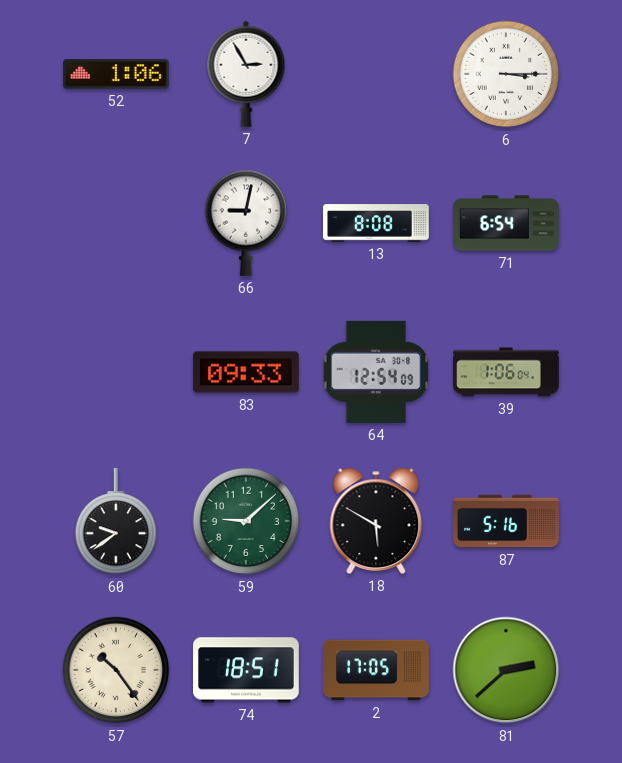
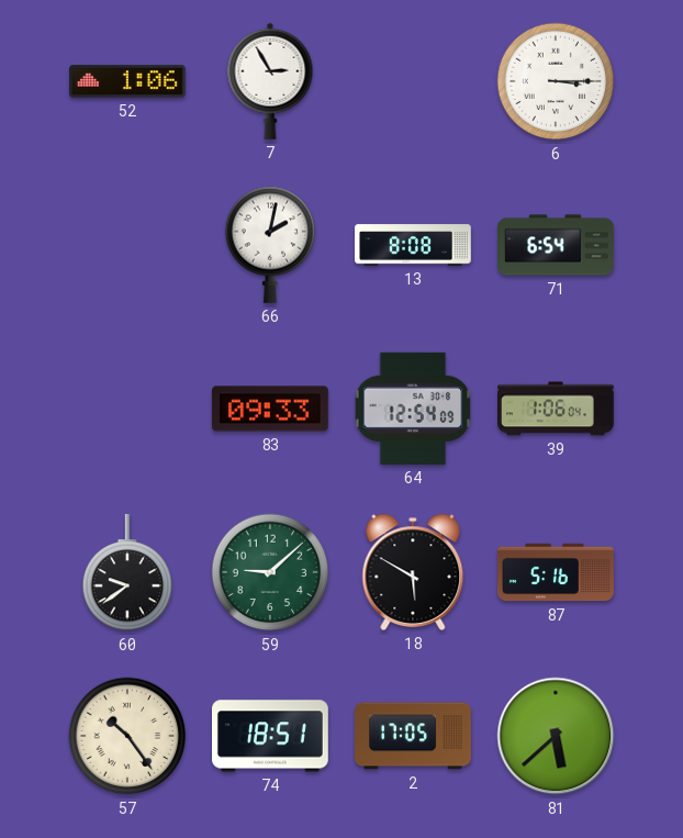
66: 9:02 -> 2:02
81: 2:38 -> 5:38
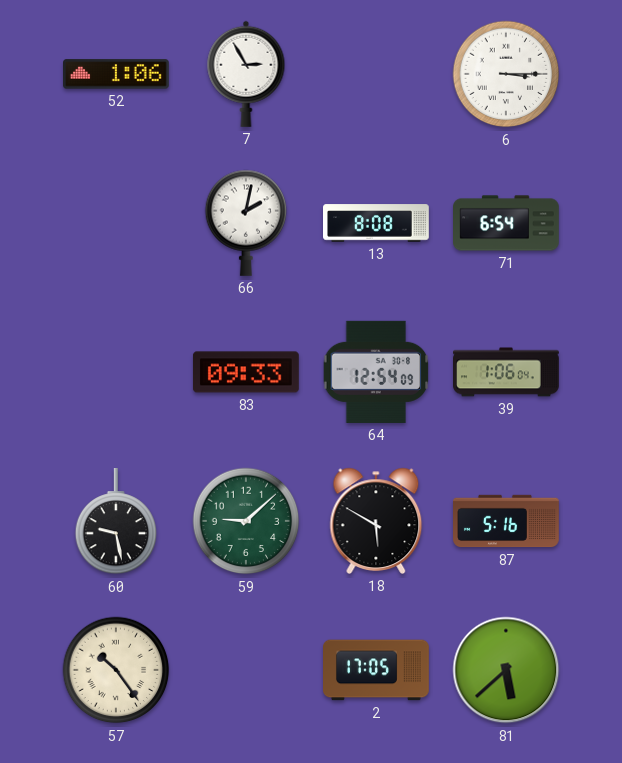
60: 9:39 -> 9:28
74: 18:51 -> none
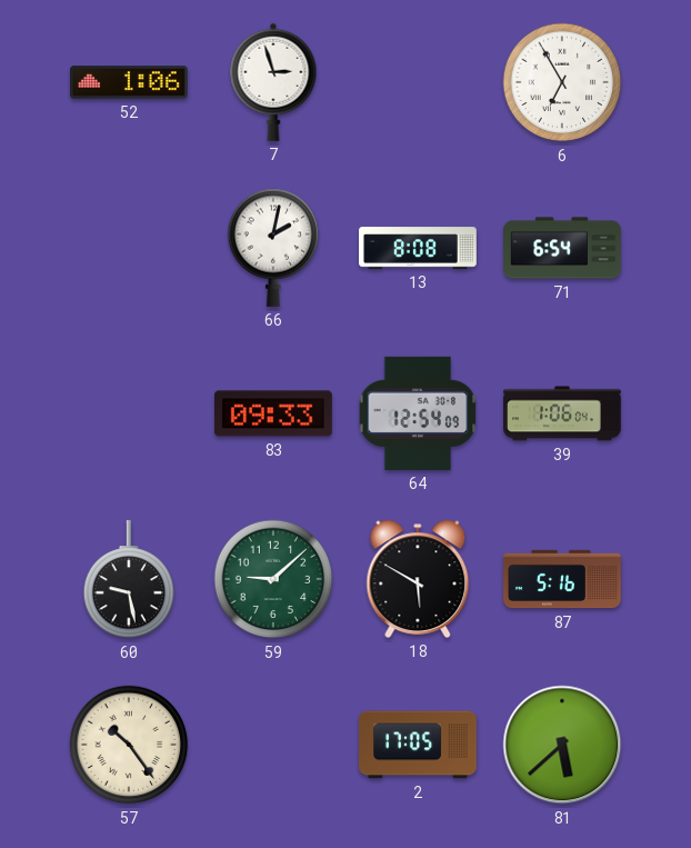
7: 2:55 -> 2:57
6: 3:15 -> 6:55
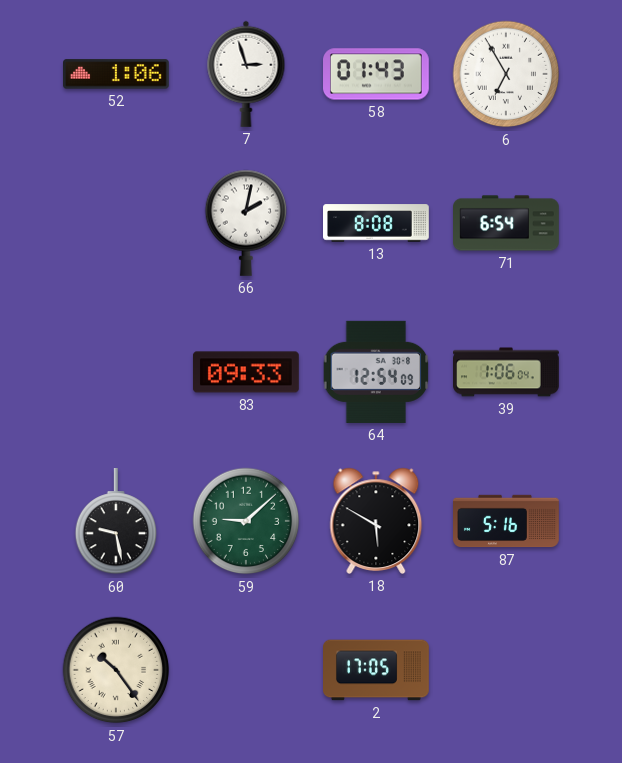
58: none -> 01:43
81: 5:38 -> none
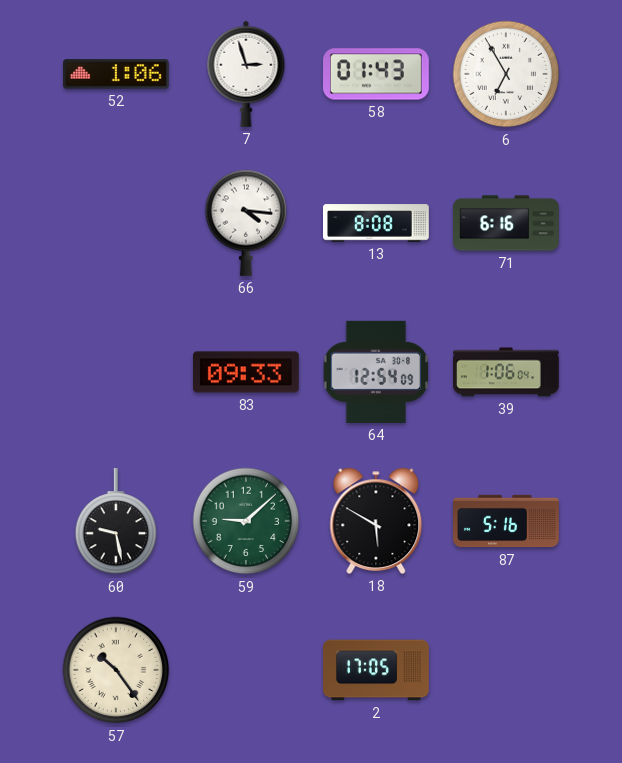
66: 2:02 -> 4:16
71: 6:54 -> 6:16
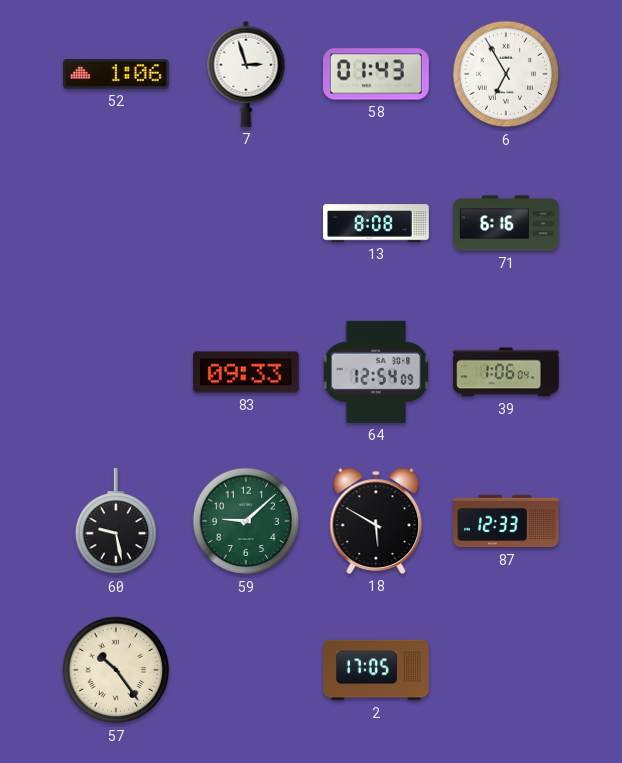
66: 4:16 -> none
87: 5:16 -> 12:33
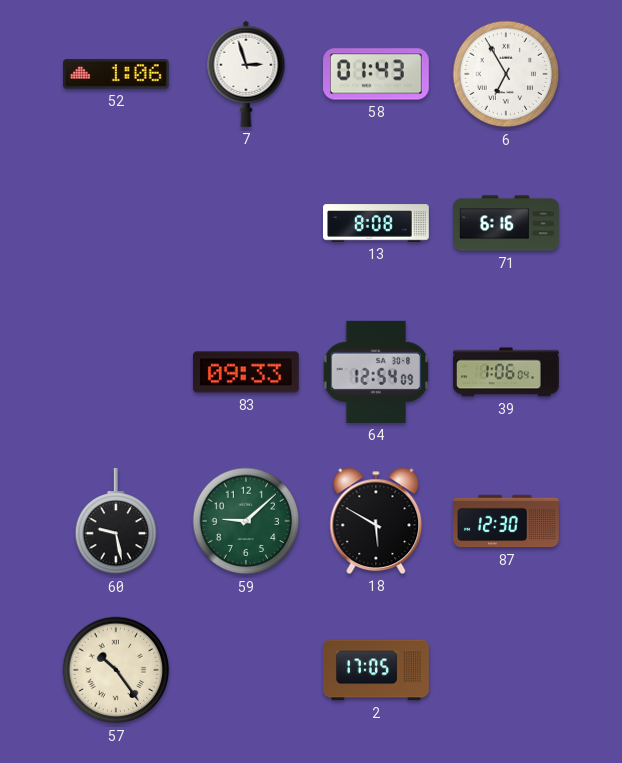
87: 12:33 -> 12:30
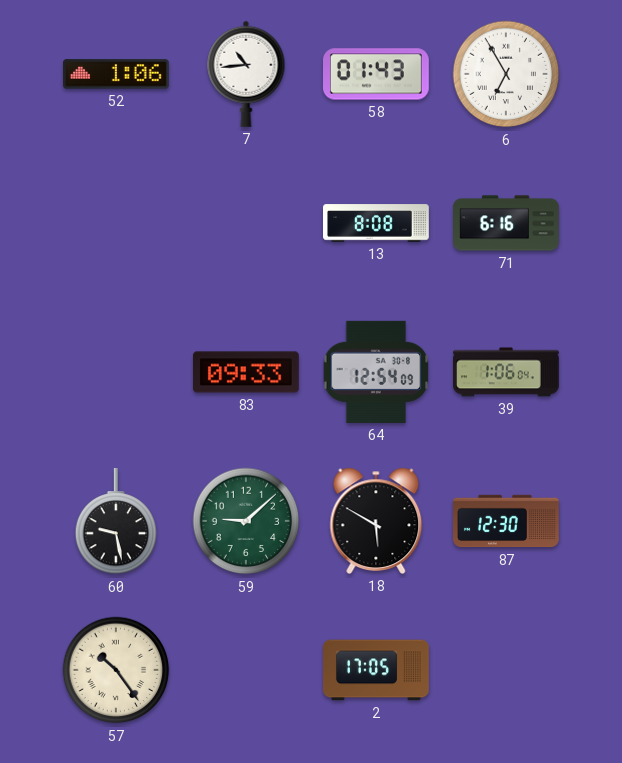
7: 2:57 -> 10:44
